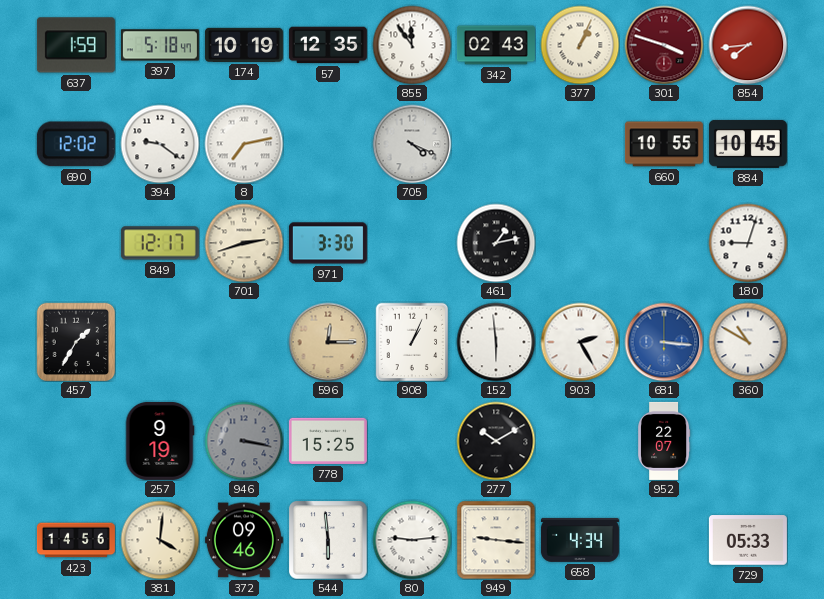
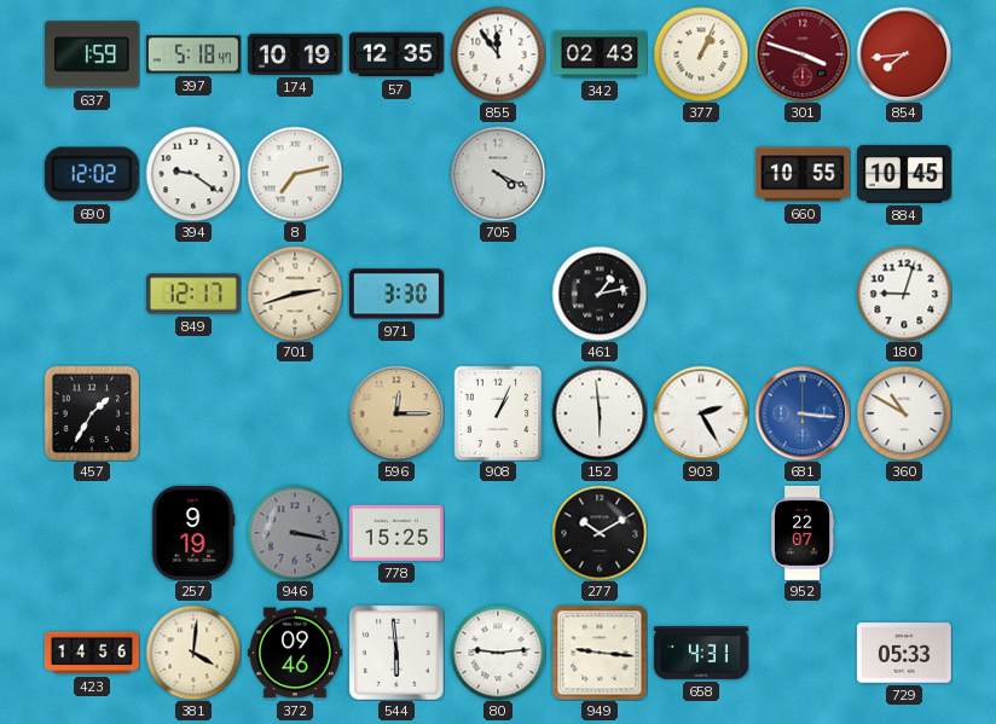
658: 4:34 -> 4:31
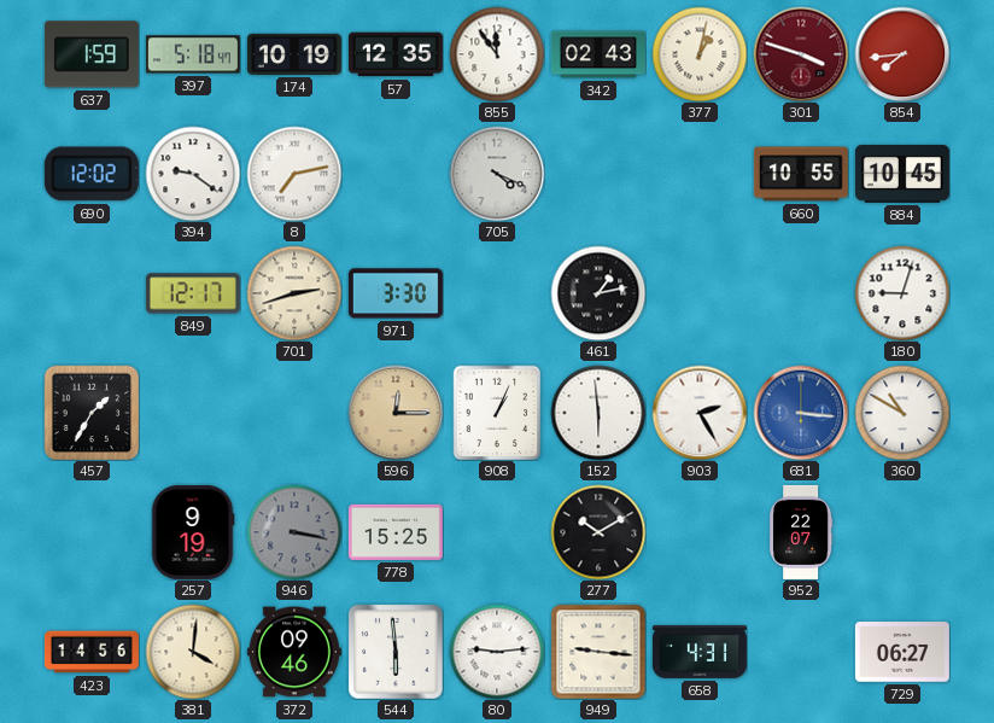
377: 1:04 -> 1:02
729: 05:33 -> 06:27
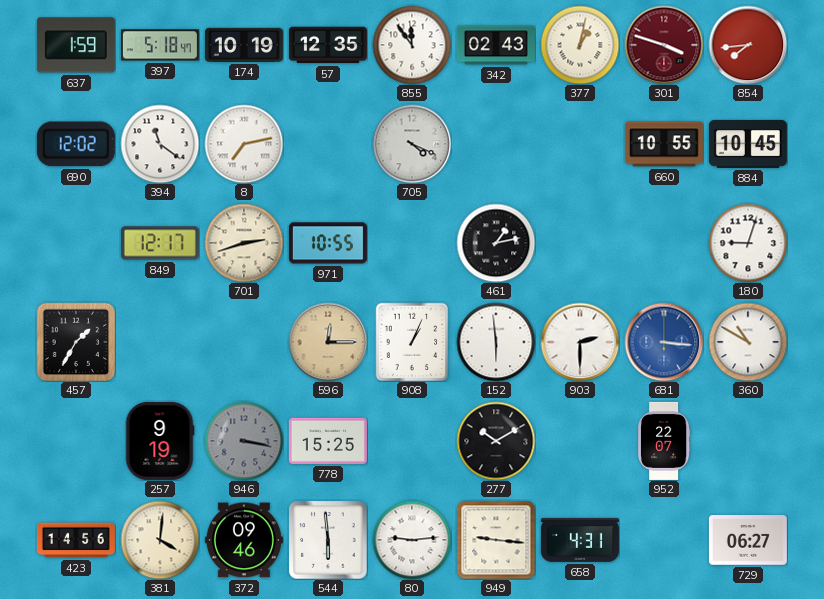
394: 9:21 -> 11:21
971: 3:30 -> 10:55
903: 2:25 -> 2:30
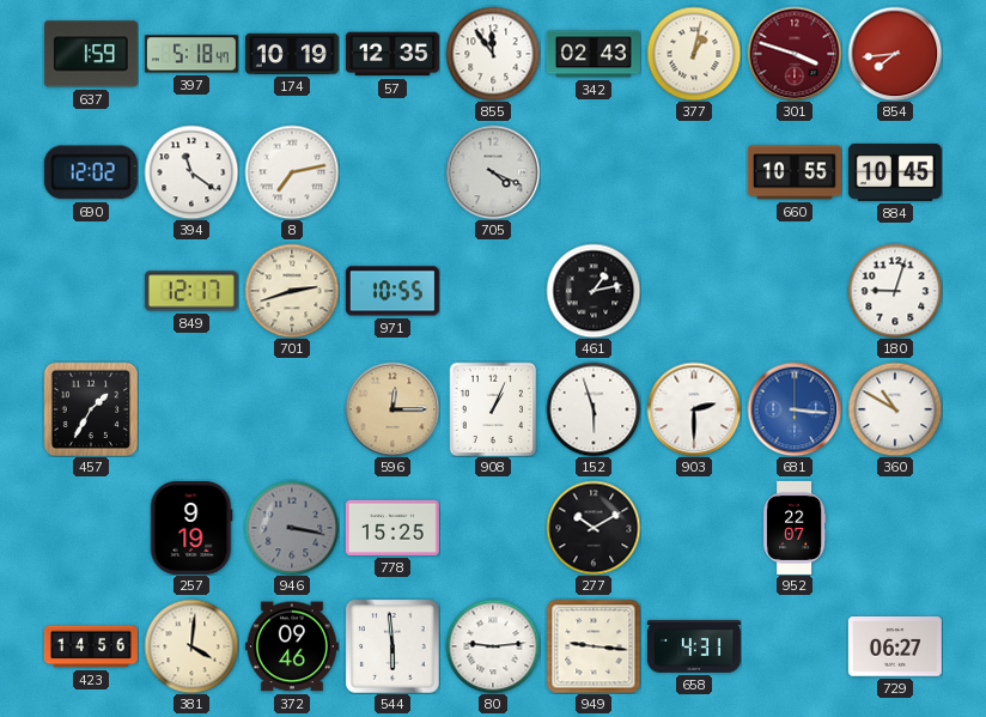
152: 5:59 -> 5:57
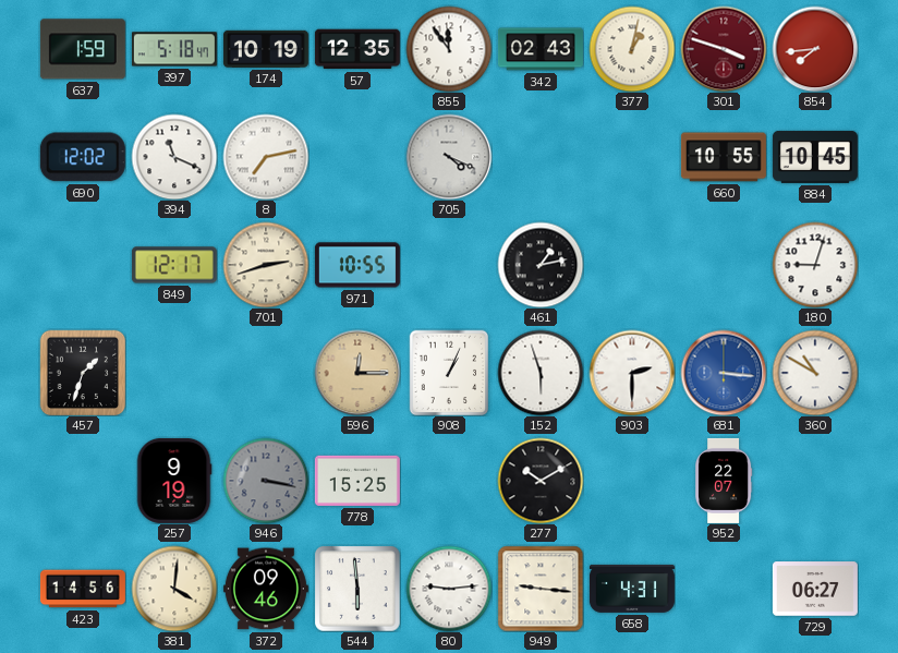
394: 11:21 -> 11:19
457: 1:35 -> 1:33
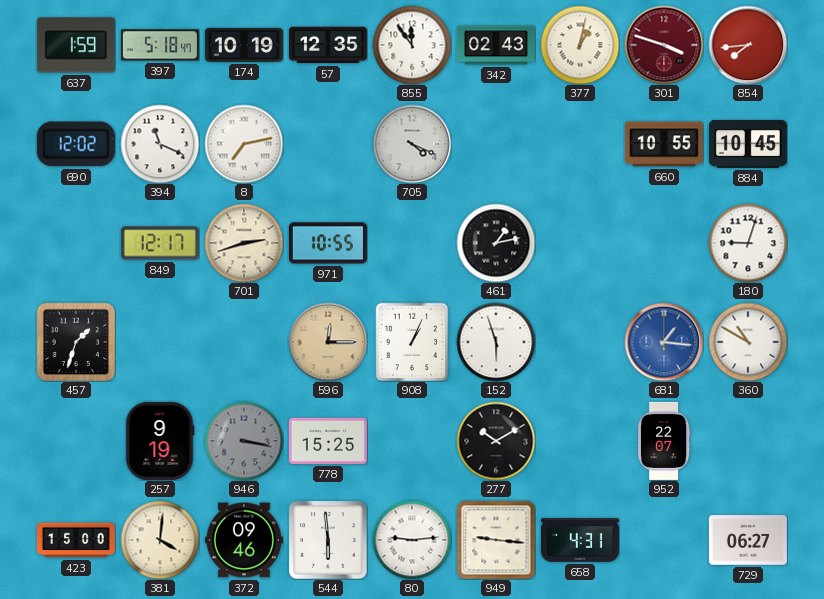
903: 2:30 -> none
681: 3:16 -> 1:16
423: 14:56 -> 15:00
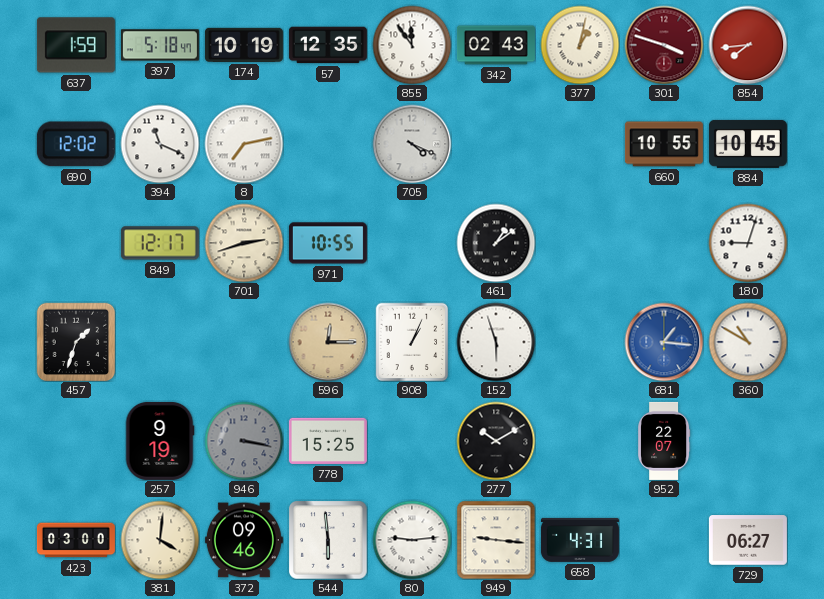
461: 1:13 -> 1:09
423: 15:00 -> 03:00
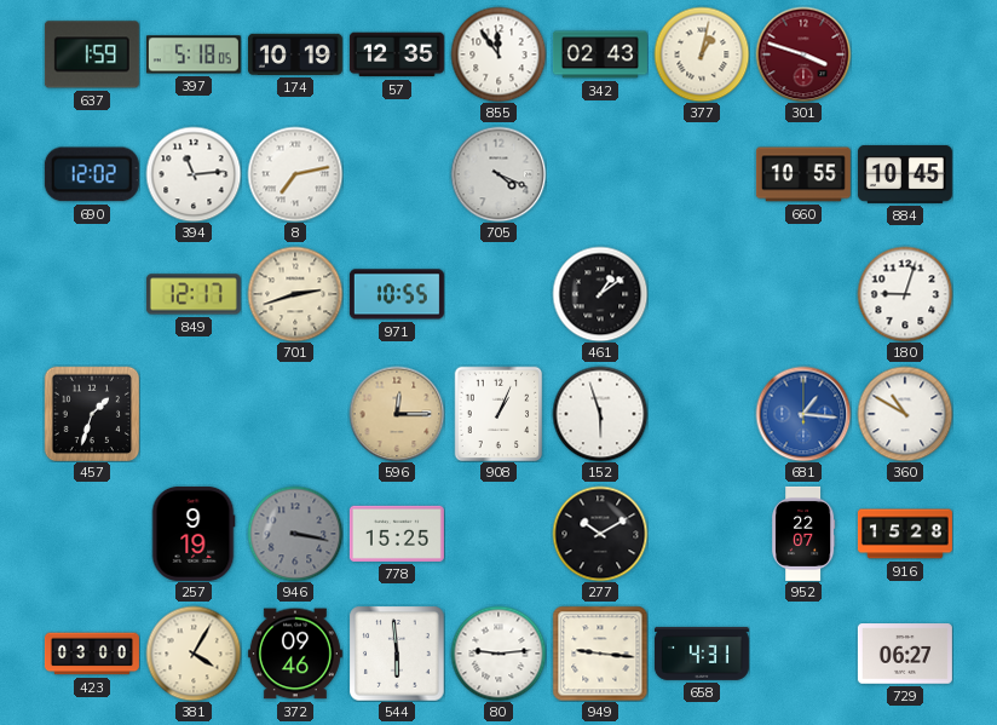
397: 5:18:47 -> 5:18:05
854: 7:44 -> none
394: 11:19 -> 11:14
916: none -> 15:28
381: 4:01 -> 4:05
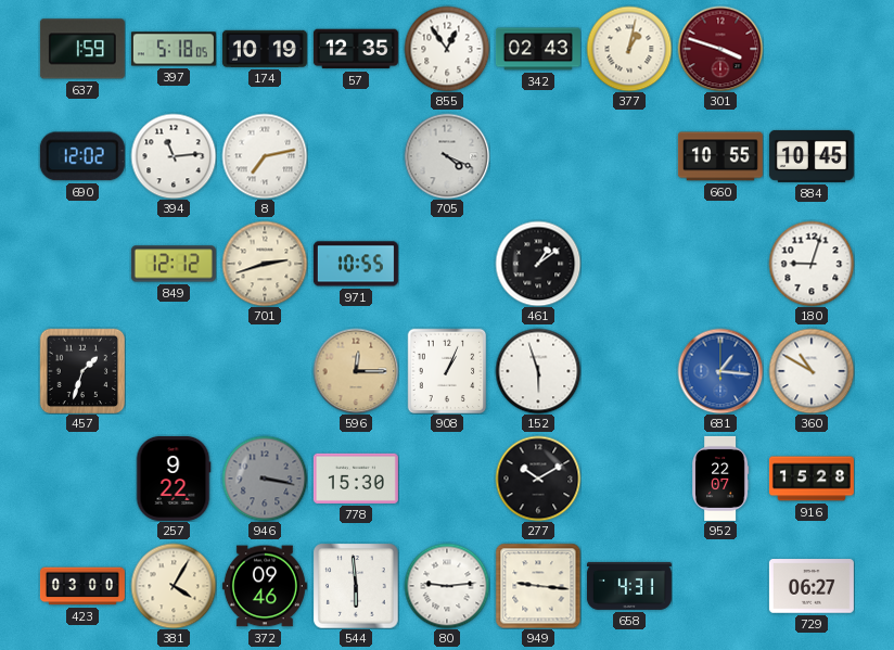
855: 11:54 -> 12:54
849: 12:17 -> 12:12
257: 9:19 -> 9:22
778: 15:25 -> 15:30
